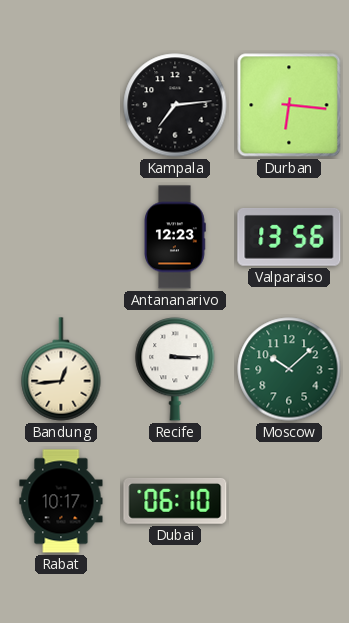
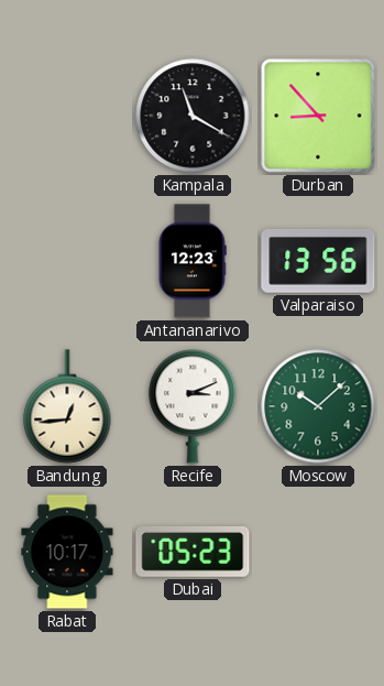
Kampala: 7:14 -> 11:20
Durban: 6:16 -> 8:53
Recife: 3:15 -> 3:11
Dubai: 06:10 -> 05:23
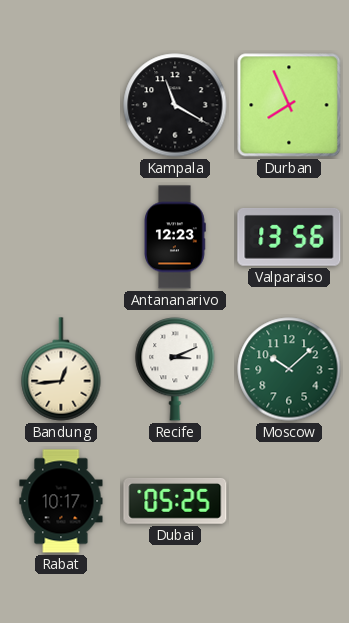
Durban: 8:53 -> 7:56
Dubai: 05:23 -> 05:25
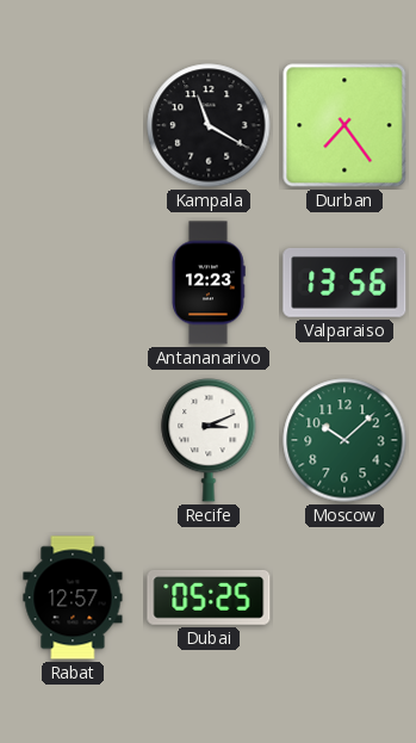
Durban: 7:56 -> 7:24
Bandung: 12:44 -> none
Rabat: 10:17 -> 12:57
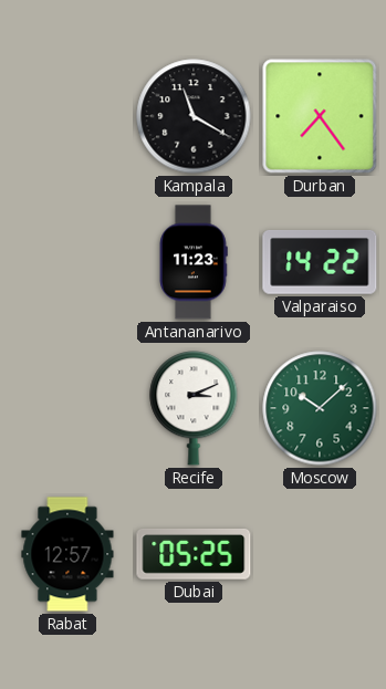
Antananarivo: 12:23 -> 11:23
Valparaiso: 13:56 -> 14:22
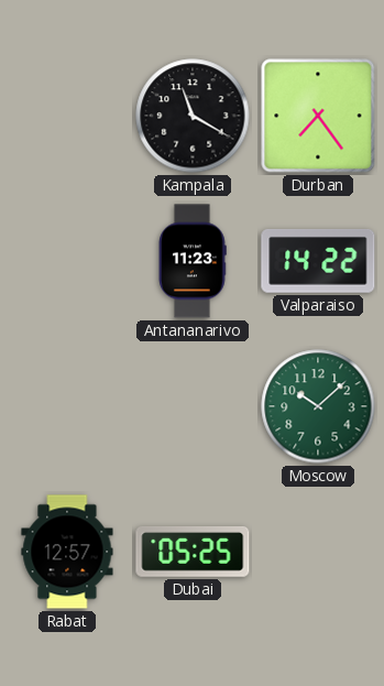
Recife: 3:11 -> none
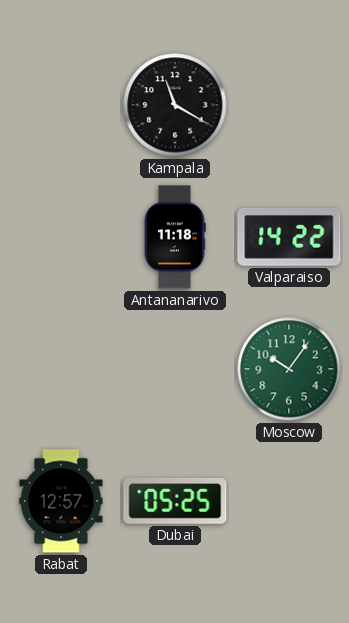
Durban: 7:24 -> none
Antananarivo: 11:23 -> 11:18
Moscow: 10:08 -> 10:06
